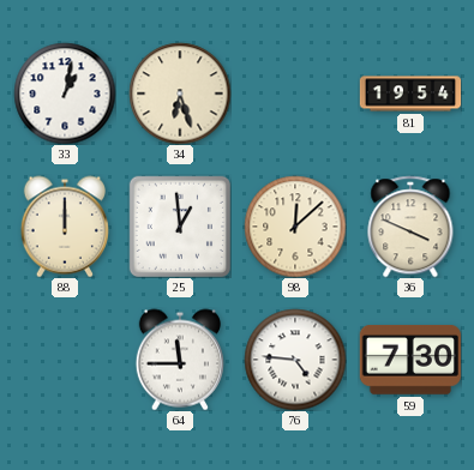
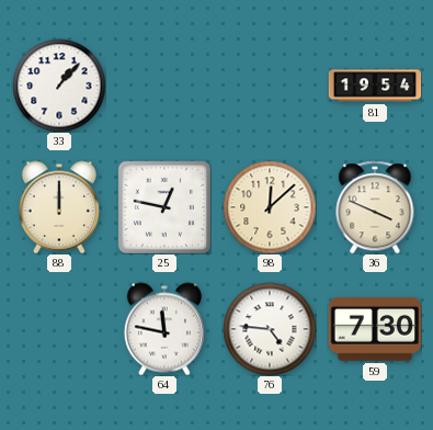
33: 1:02 -> 1:07
34: 6:27 -> none
25: 12:59 -> 12:47
64: 11:45 -> 11:47
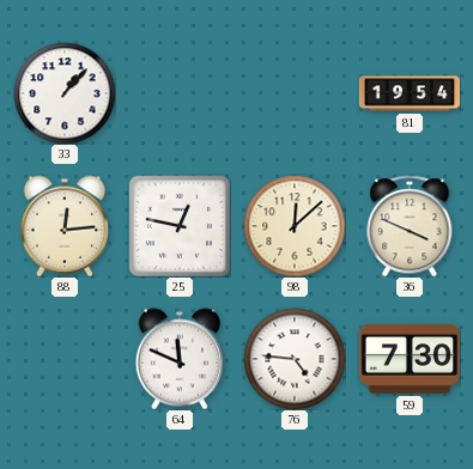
88: 12:00 -> 12:14
64: 11:47 -> 11:49
